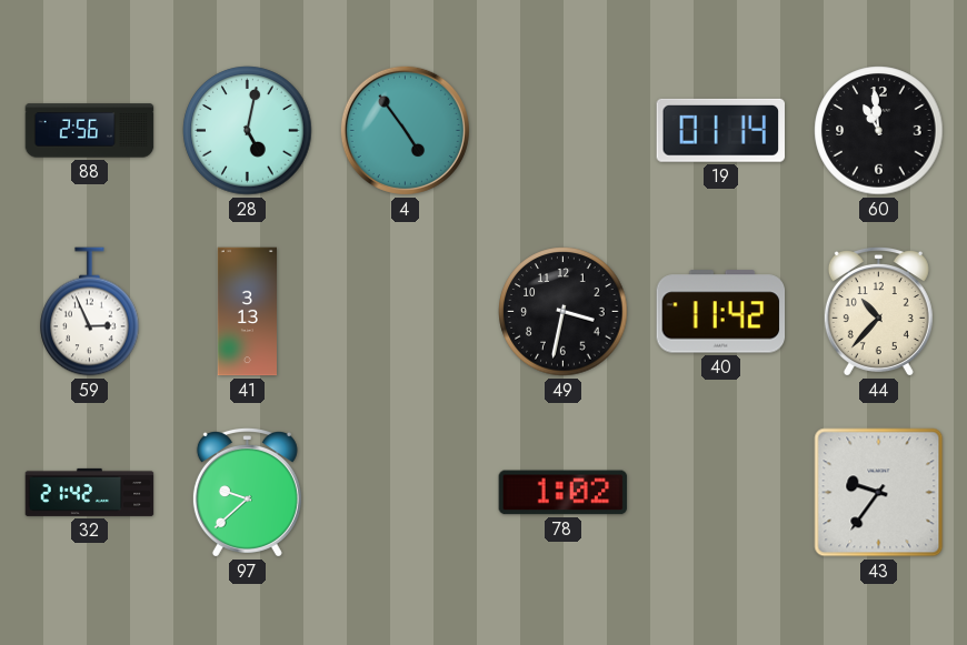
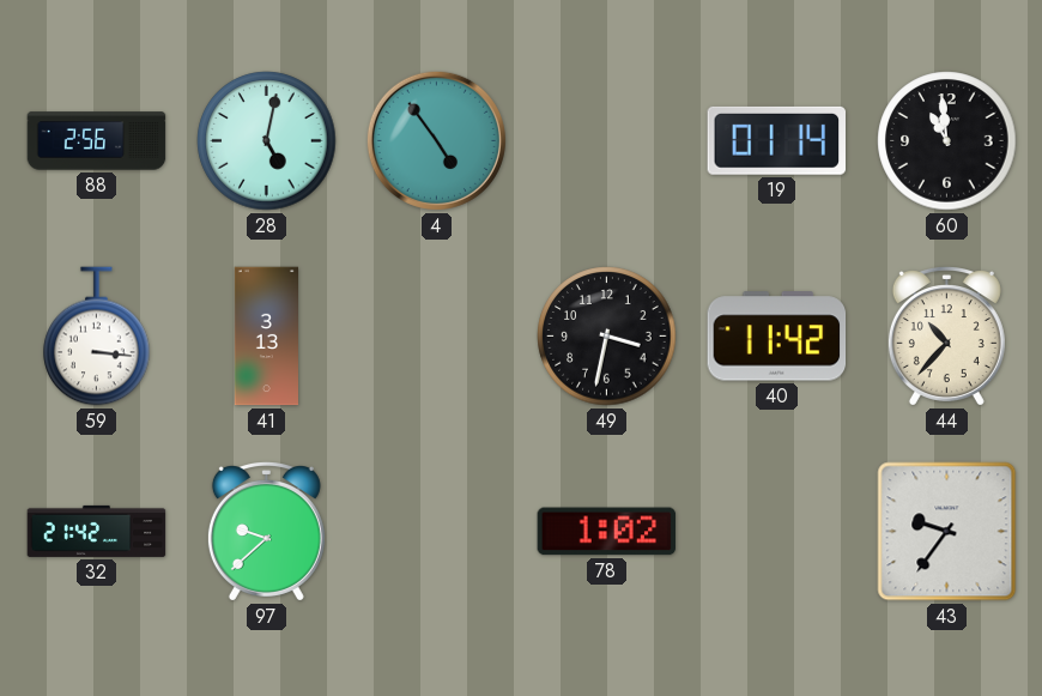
59: 2:56 -> 3:16
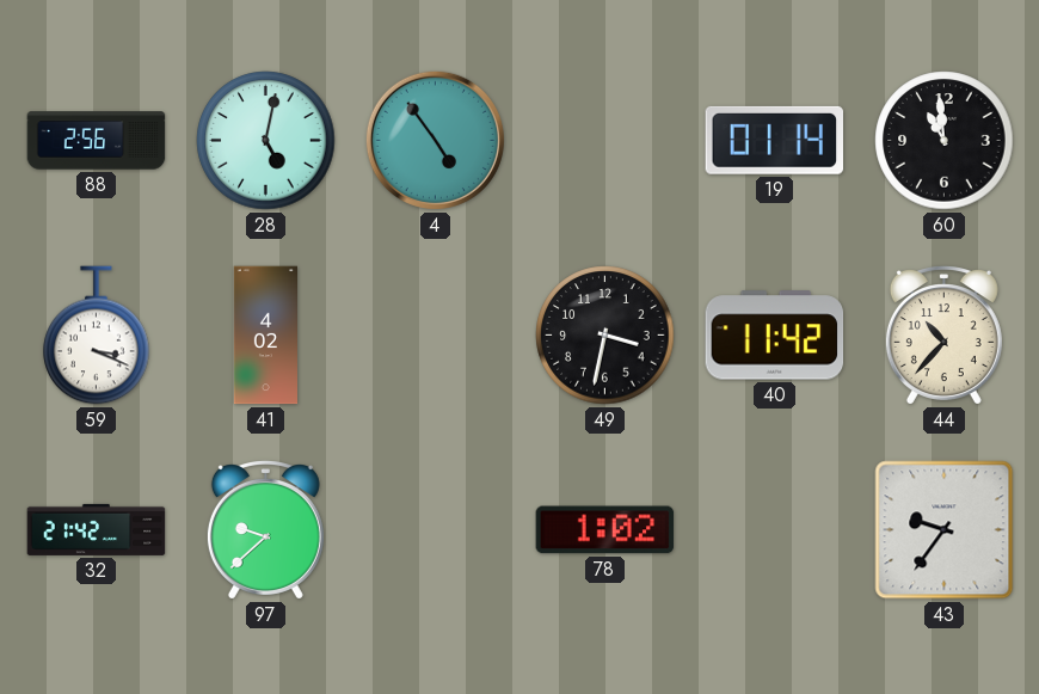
59: 3:16 -> 3:19
41: 3:13 -> 4:02
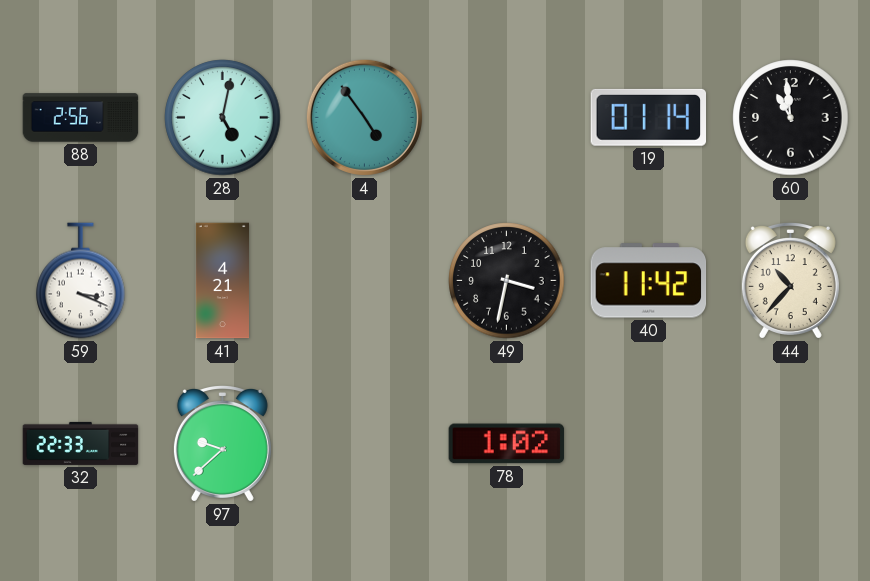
41: 4:02 -> 4:21
32: 21:42 -> 22:33
43: 9:36 -> none
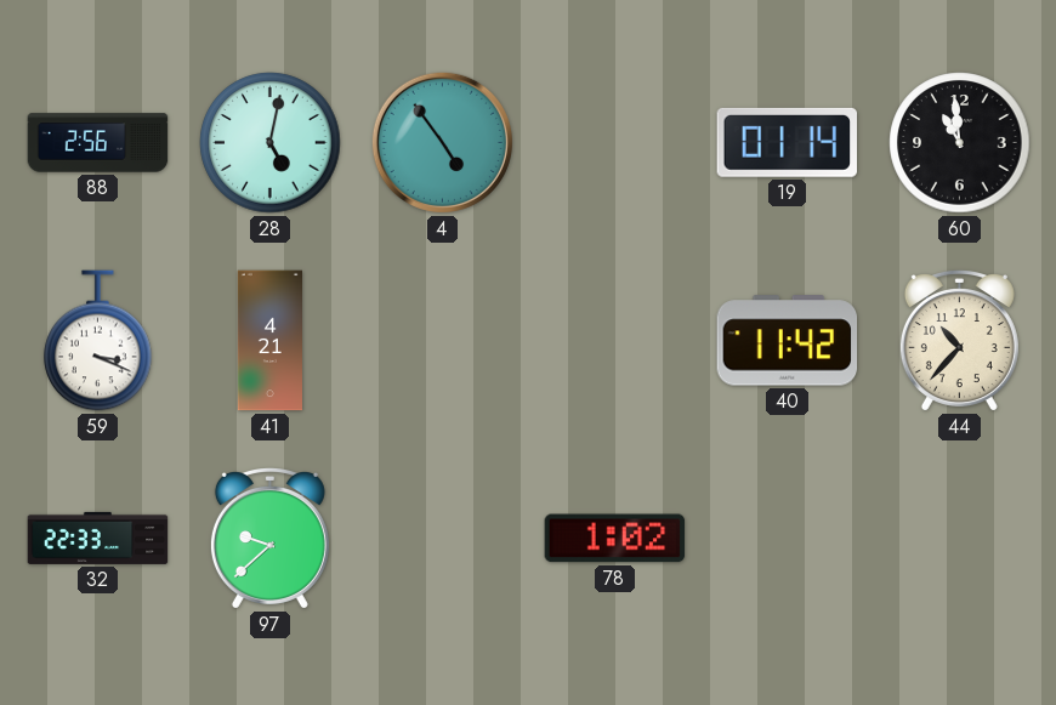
49: 3:32 -> none
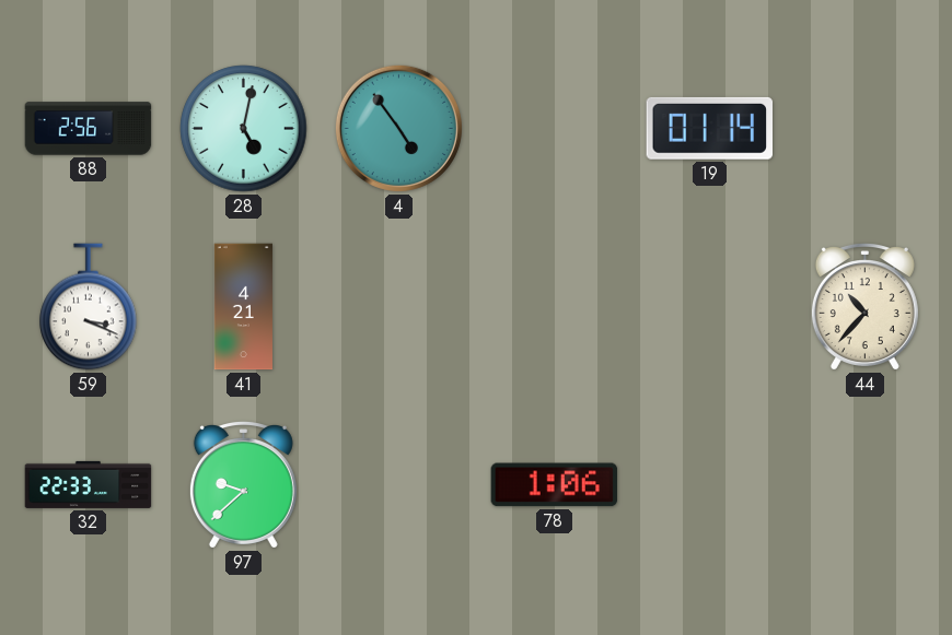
60: 10:59 -> none
40: 11:42 -> none
78: 1:02 -> 1:06
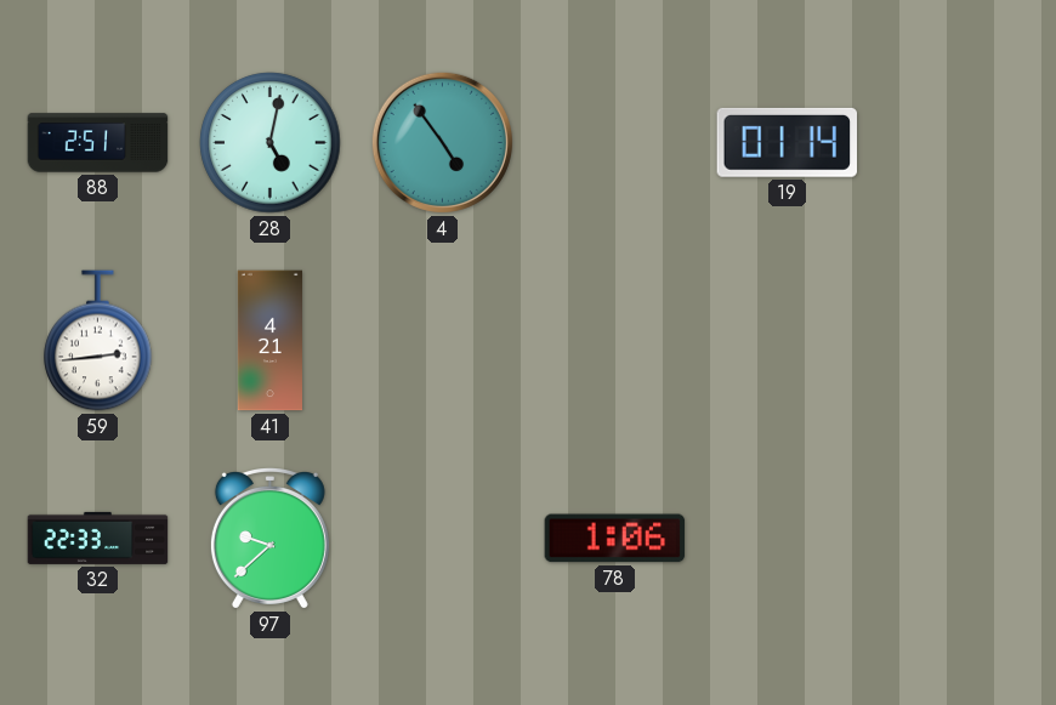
88: 2:56 -> 2:51
59: 3:19 -> 2:44
44: 10:37 -> none
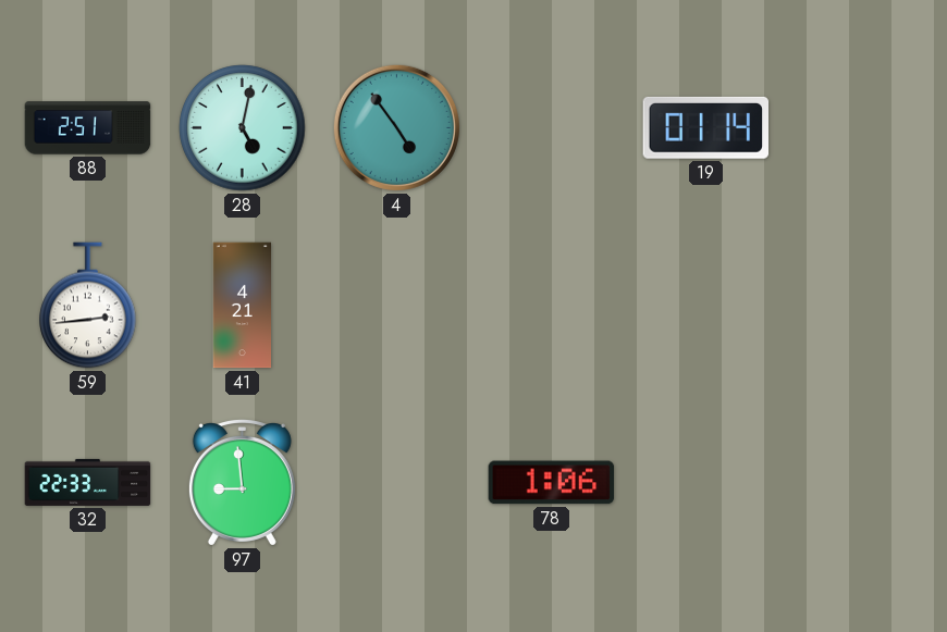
97: 9:38 -> 8:59
